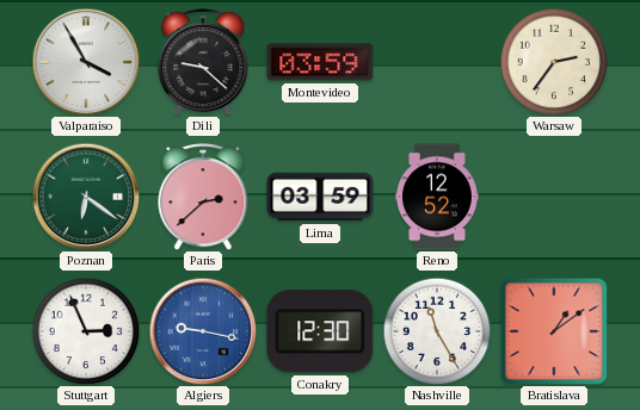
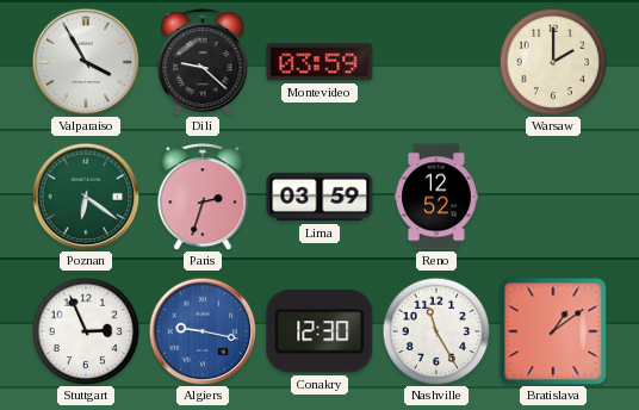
Warsaw: 2:36 -> 2:00
Paris: 2:38 -> 2:33
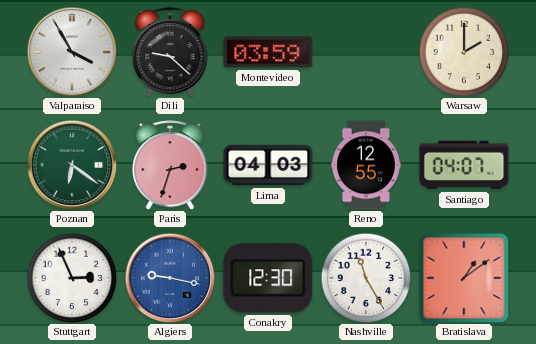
Lima: 03:59 -> 04:03
Reno: 12:52 -> 12:55
Santiago: none -> 04:07
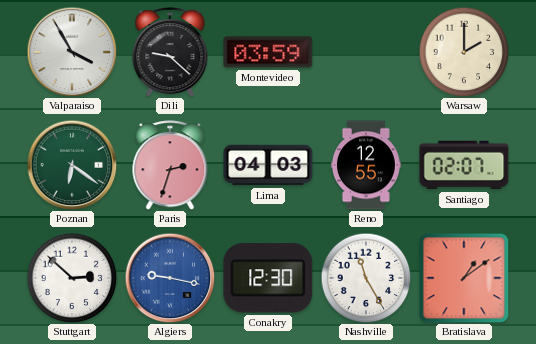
Santiago: 04:07 -> 02:07
Stuttgart: 2:56 -> 2:52
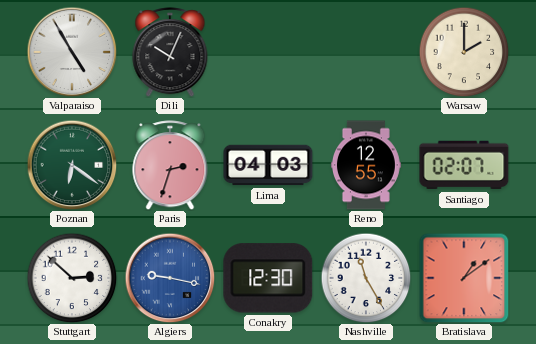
Valparaiso: 3:55 -> 4:55
Dili: 9:22 -> 10:04
Montevideo: 03:59 -> none
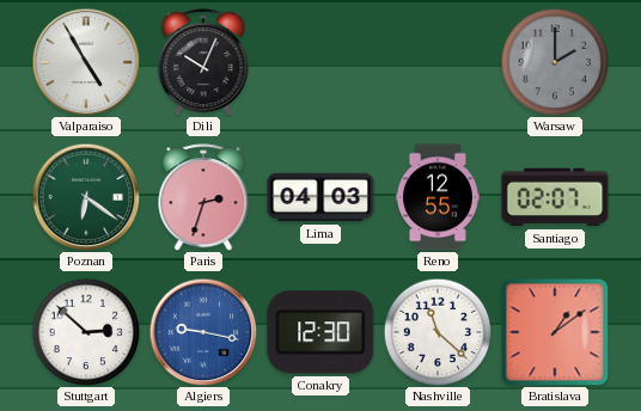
Warsaw dial: cream -> grey
Nashville: 11:25 -> 11:22
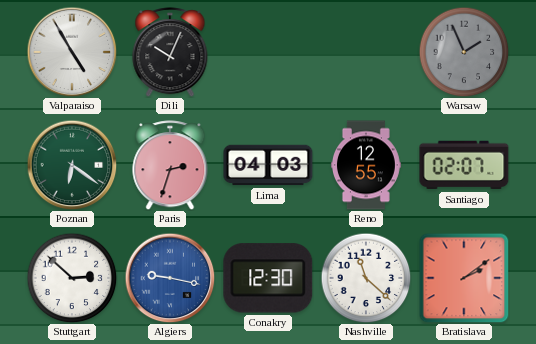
Warsaw: 2:00 -> 1:56
Bratislava: 1:09 -> 2:09
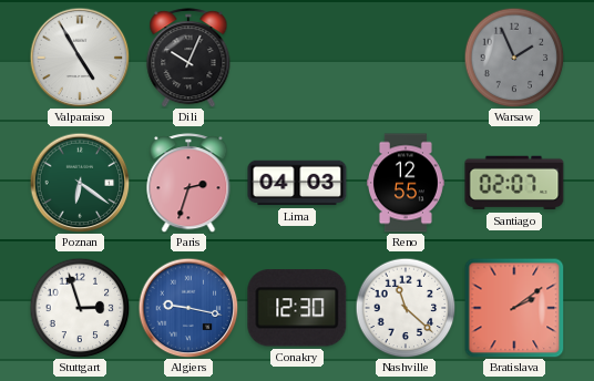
Stuttgart: 2:52 -> 2:57
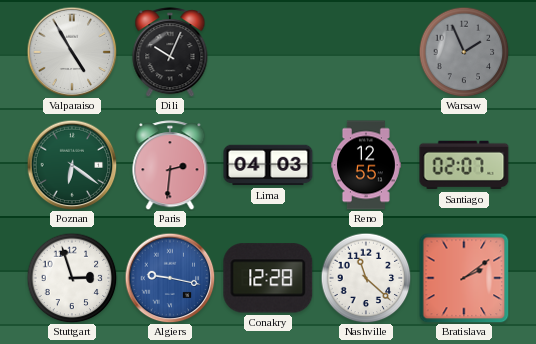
Paris: 2:33 -> 2:31
Conakry: 12:30 -> 12:28
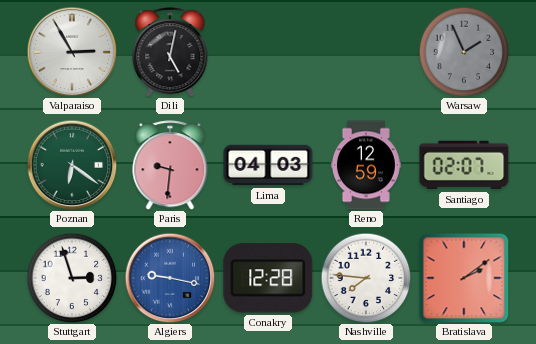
Valparaiso: 4:55 -> 2:55
Dili: 10:04 -> 5:02
Paris: 2:31 -> 9:31
Reno: 12:55 -> 12:59
Nashville: 11:22 -> 7:46
